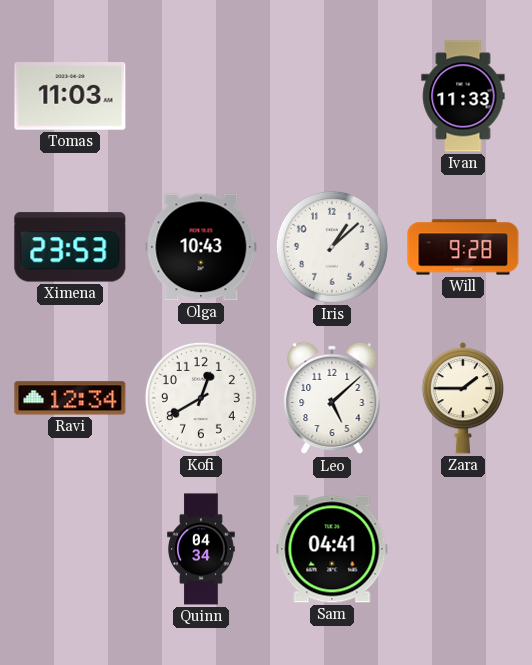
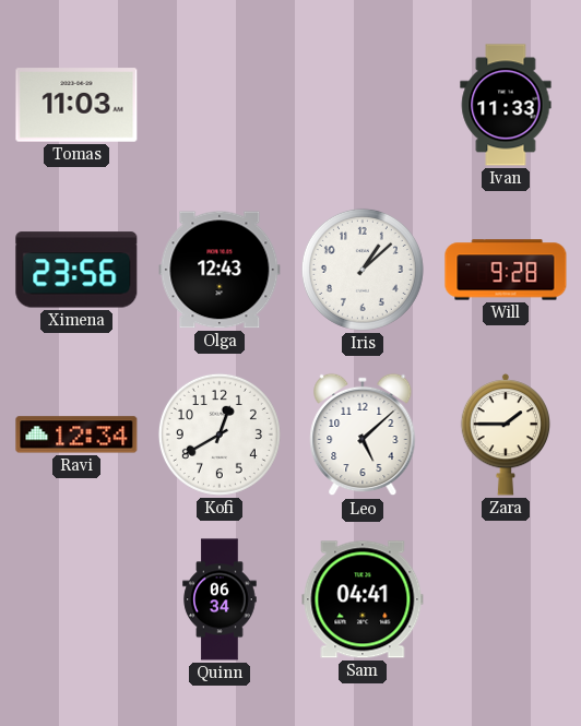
Ximena: 23:53 -> 23:56
Olga: 10:43 -> 12:43
Quinn: 04:34 -> 06:34
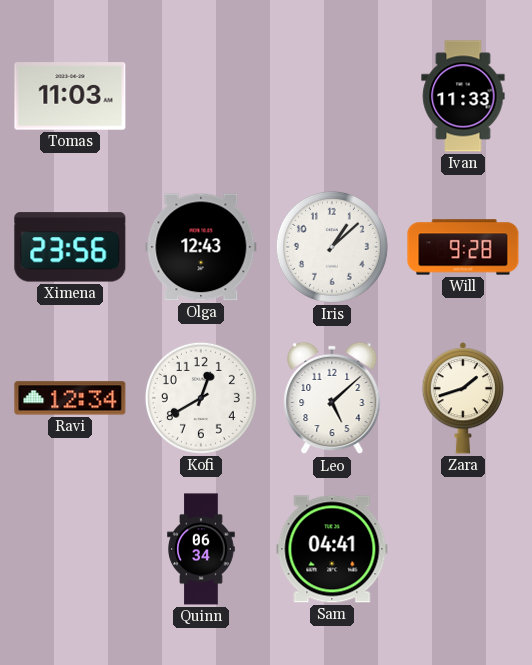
Zara: 1:45 -> 1:42
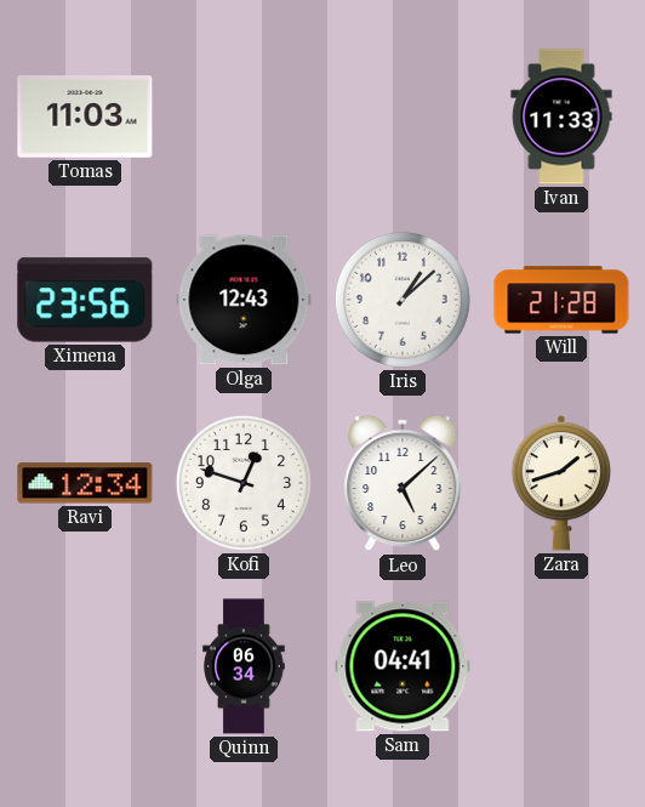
Will: 9:28 -> 21:28
Kofi: 12:40 -> 12:48
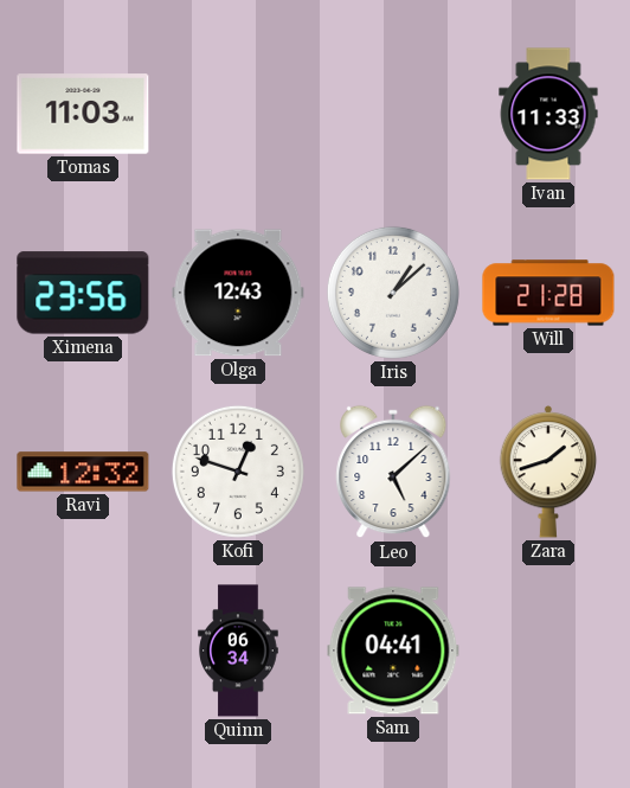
Ravi: 12:34 -> 12:32
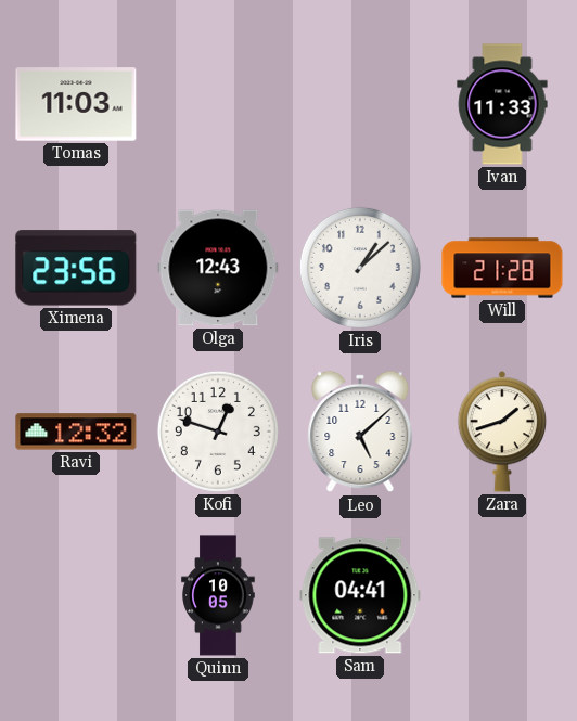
Quinn: 06:34 -> 10:05
